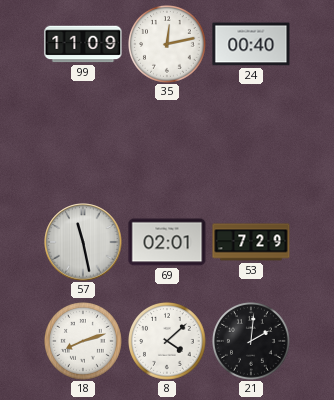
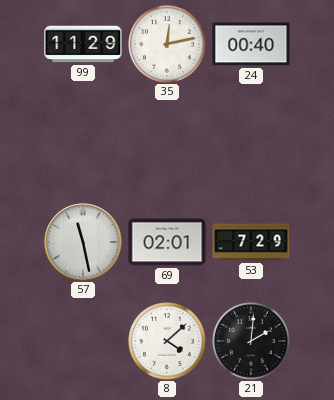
99: 11:09 -> 11:29
18: 8:12 -> none
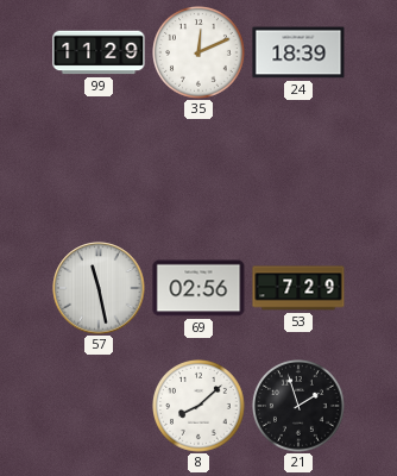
35: 12:13 -> 12:11
24: 00:40 -> 18:39
69: 02:01 -> 02:56
8: 4:08 -> 8:08
21: 2:01 -> 1:57
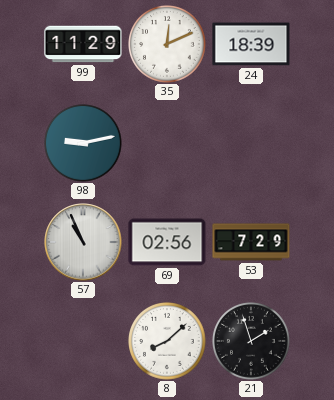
98: none -> 9:13
57: 11:28 -> 10:56
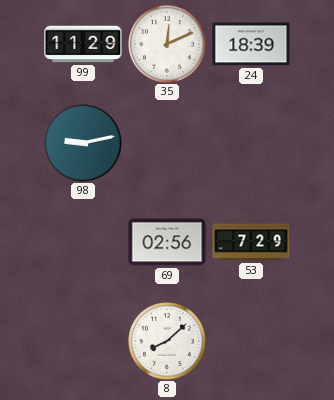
57: 10:56 -> none
21: 1:57 -> none
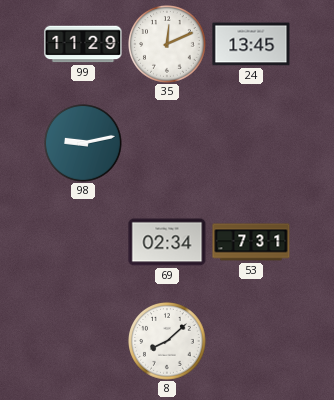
24: 18:39 -> 13:45
69: 02:56 -> 02:34
53: 7:29 -> 7:31
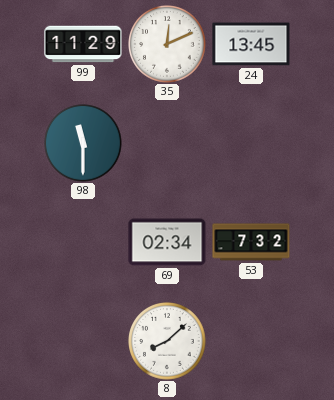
98: 9:13 -> 11:30
53: 7:31 -> 7:32
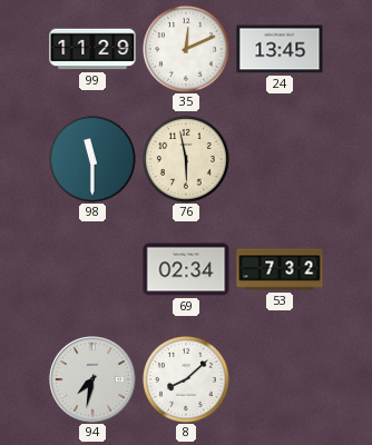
76: none -> 5:58
94: none -> 7:32
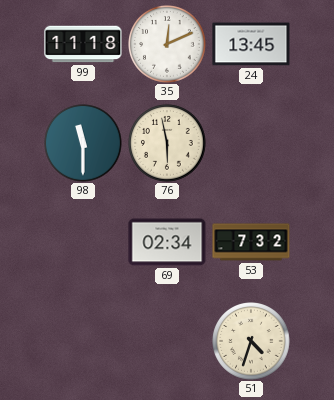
99: 11:29 -> 11:18
94: 7:32 -> none
8: 8:08 -> none
51: none -> 4:33
